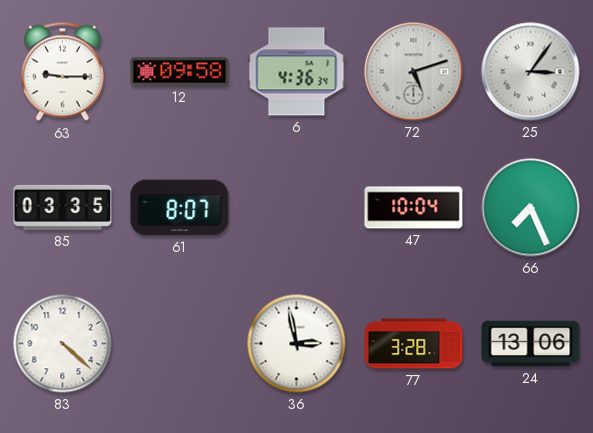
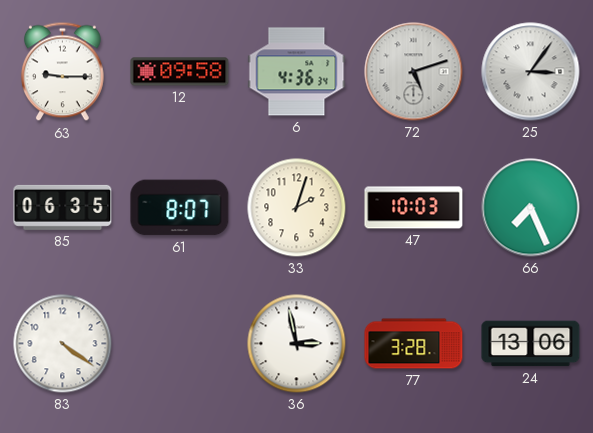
85: 03:35 -> 06:35
33: none -> 2:03
47: 10:04 -> 10:03
83: 4:22 -> 4:21
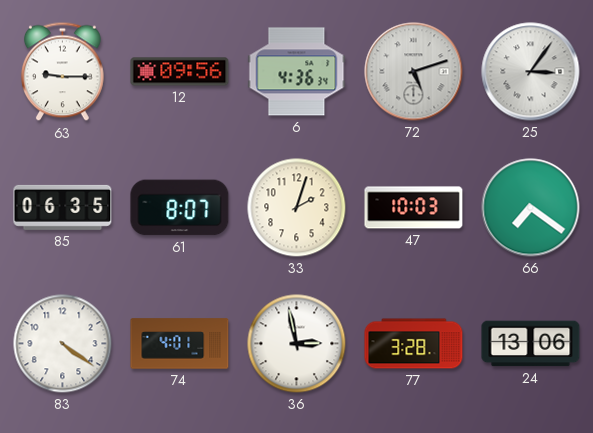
12: 09:58 -> 09:56
66: 7:26 -> 7:21
74: none -> 4:01
